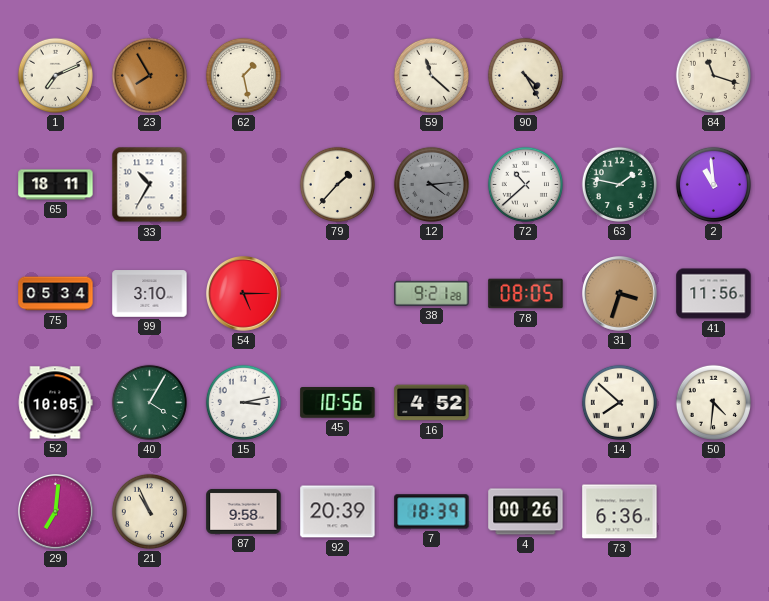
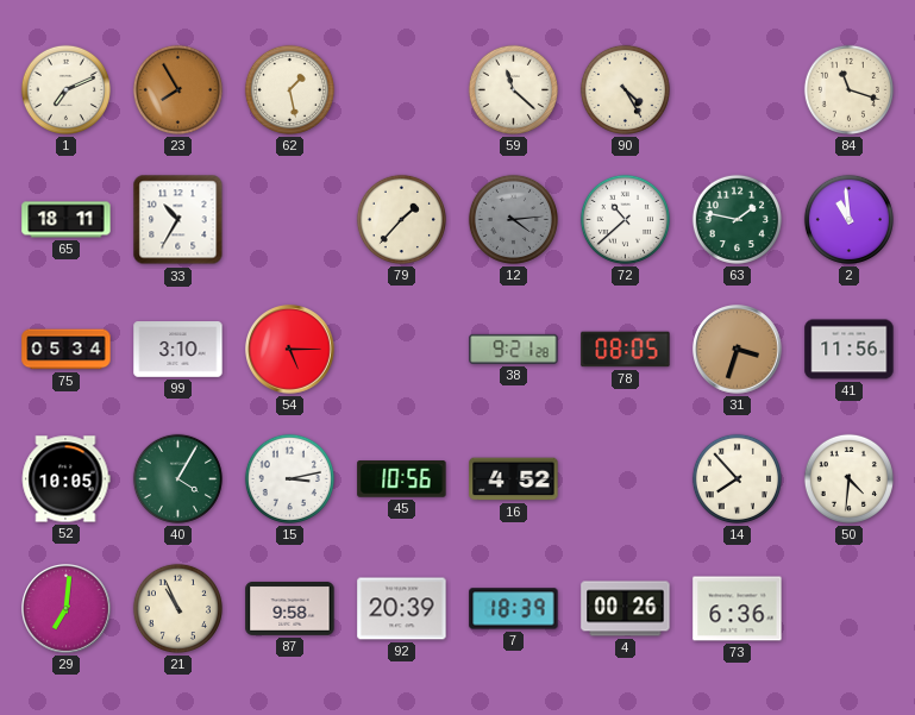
14: 7:52 -> 7:53
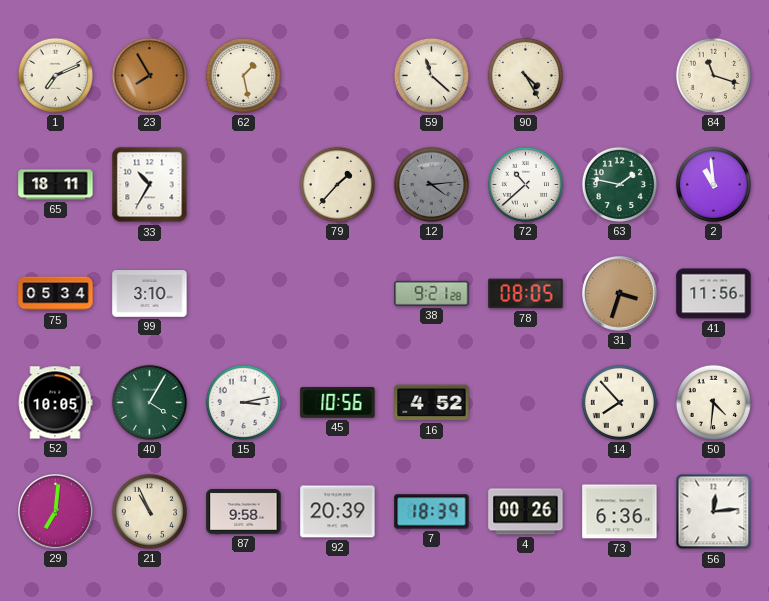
54: 5:15 -> none
56: none -> 12:14
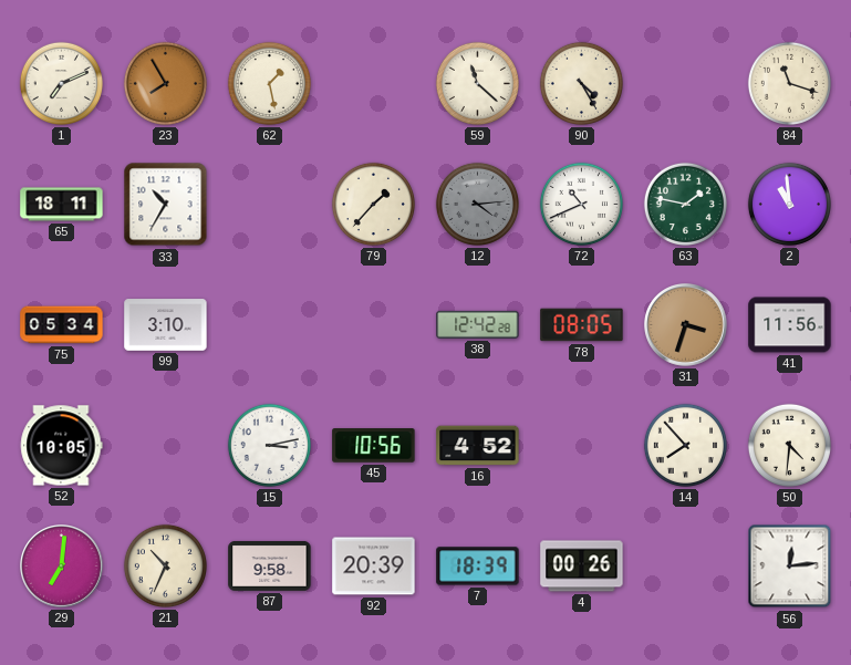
72: 10:38 -> 10:41
38: 9:21 -> 12:42
40: 4:05 -> none
21: 10:56 -> 10:34
73: 6:36 -> none
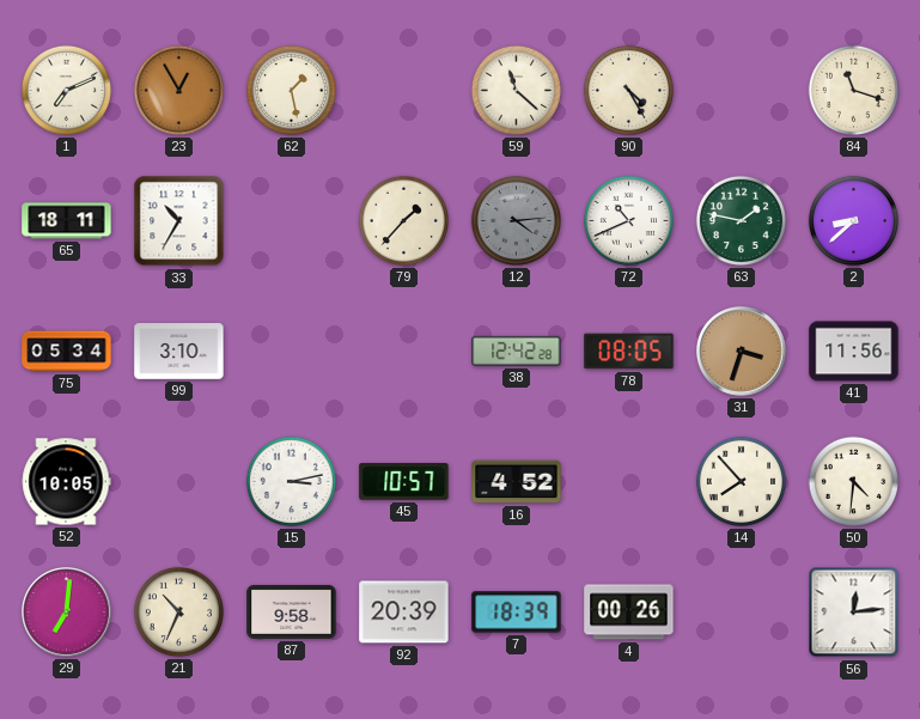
23: 7:55 -> 12:55
2: 10:59 -> 8:38
45: 10:56 -> 10:57
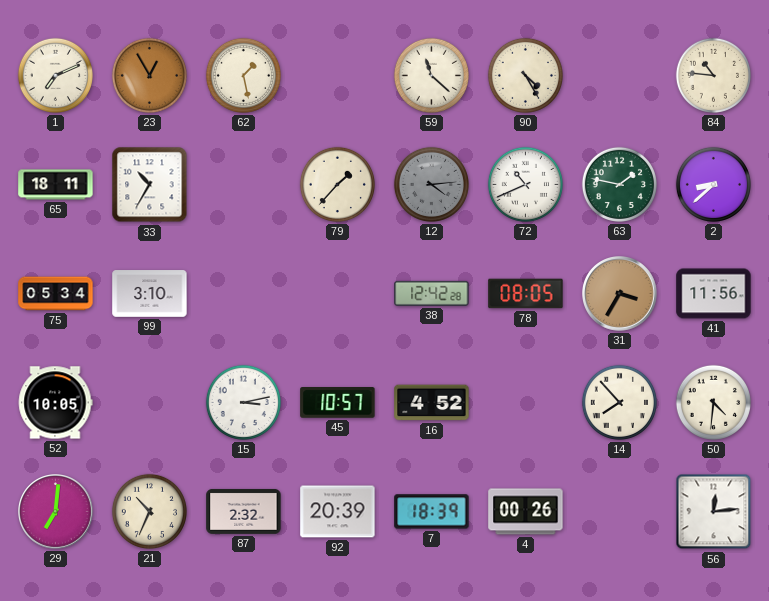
84: 11:18 -> 10:46
31: 3:33 -> 3:35
87: 9:58 -> 2:32
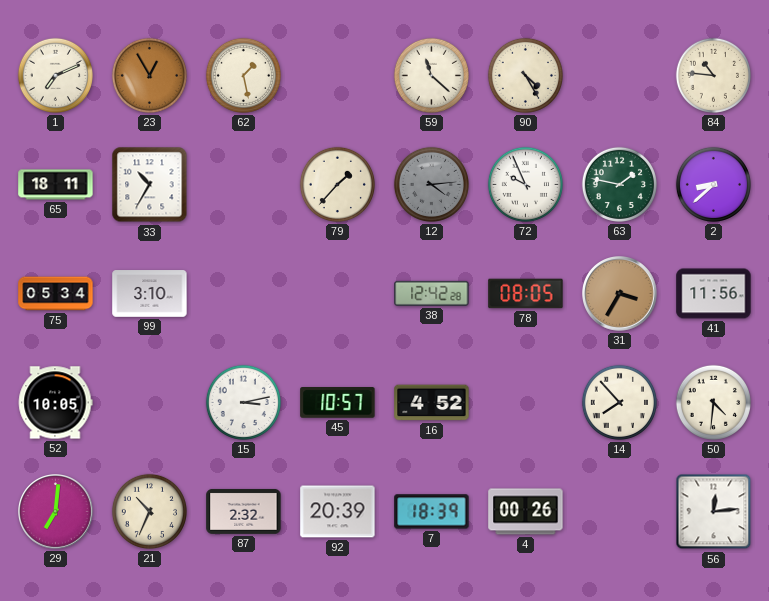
72: 10:41 -> 9:56
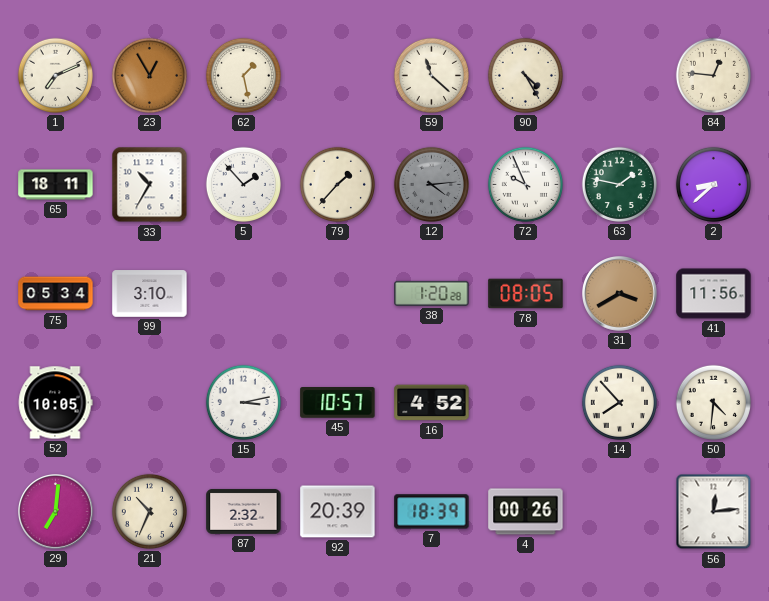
84: 10:46 -> 12:46
5: none -> 1:53
38: 12:42 -> 1:20
31: 3:35 -> 3:40
